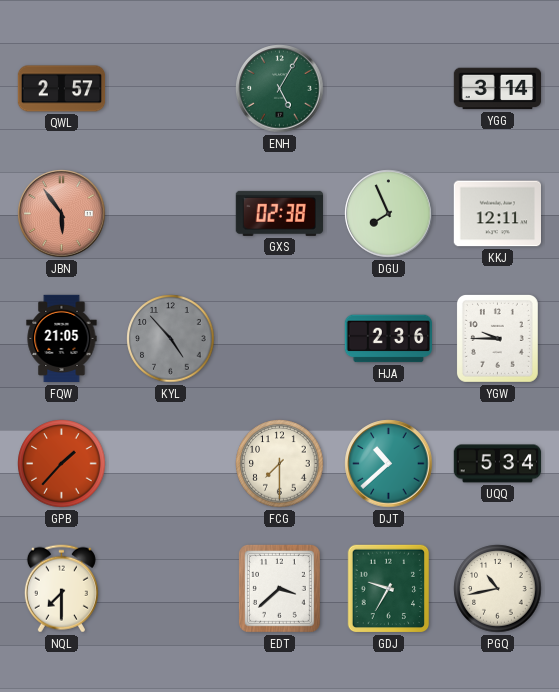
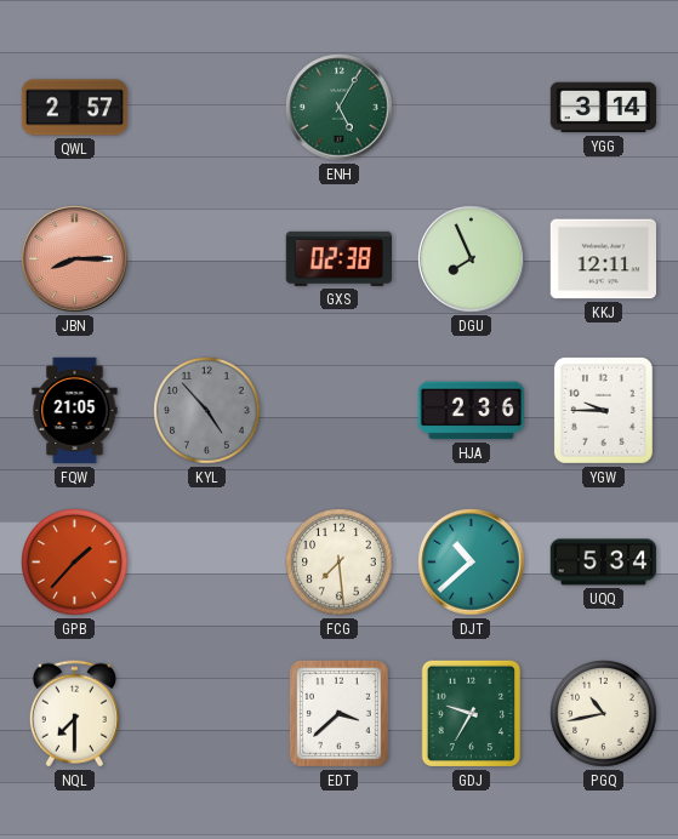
JBN: 5:54 -> 8:15
FCG: 7:30 -> 7:29
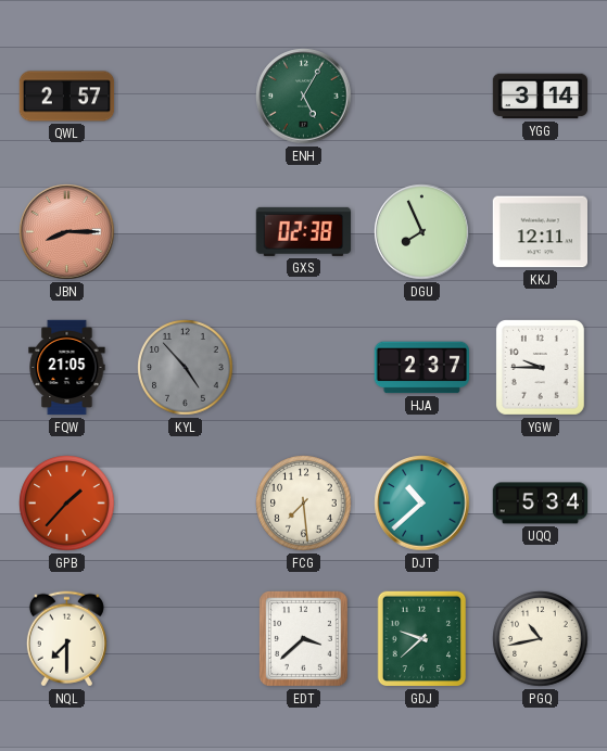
HJA: 2:36 -> 2:37
GDJ: 9:35 -> 9:38
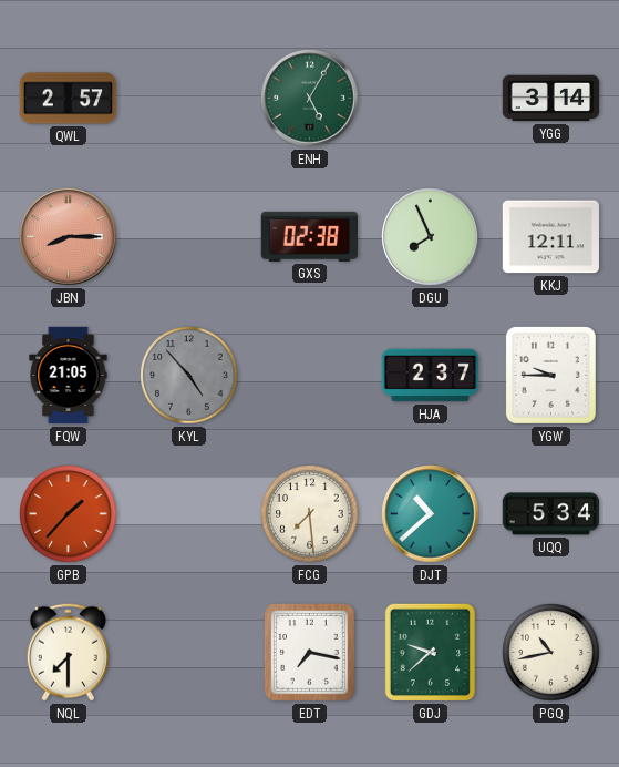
EDT: 3:38 -> 7:17
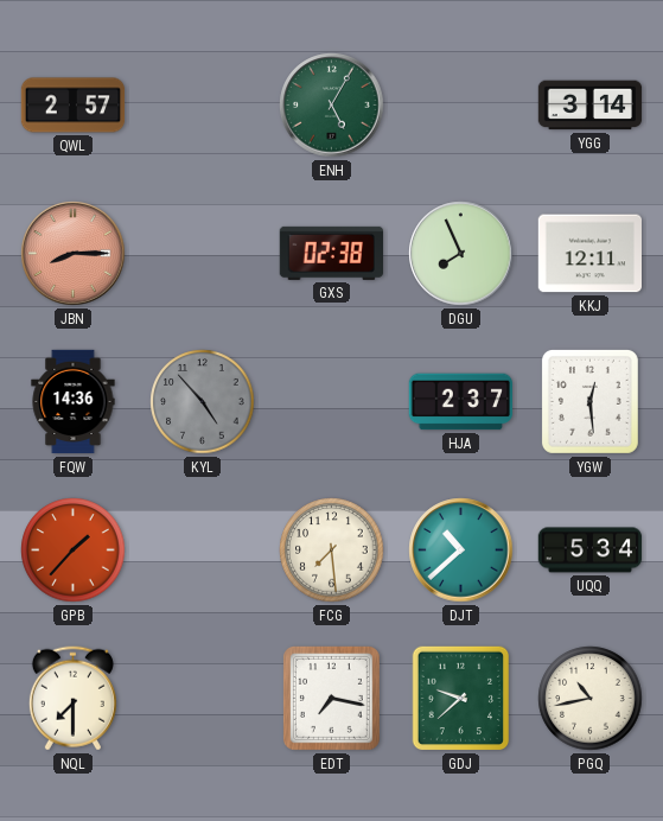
FQW: 21:05 -> 14:36
YGW: 9:45 -> 12:29
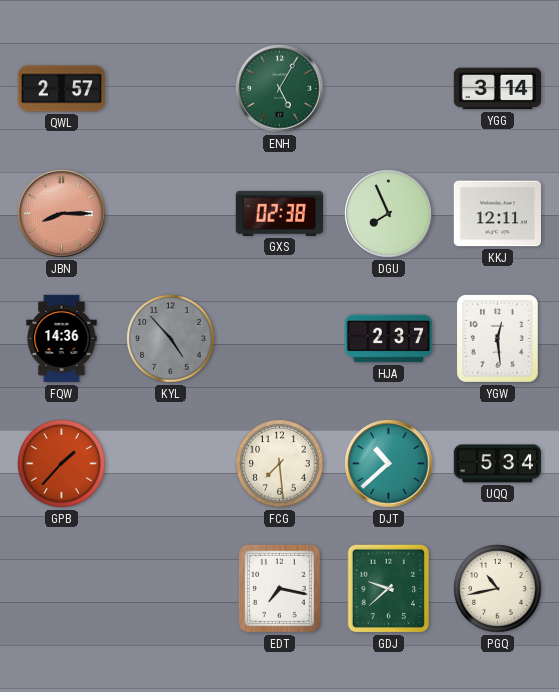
NQL: 7:30 -> none
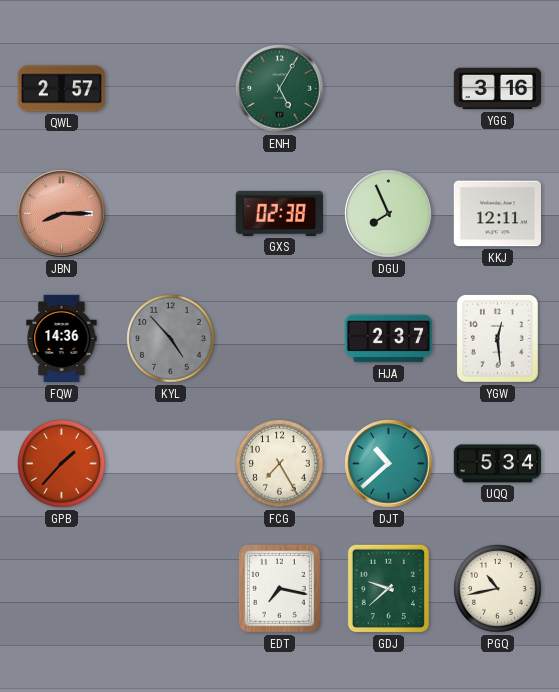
YGG: 3:14 -> 3:16
FCG: 7:29 -> 7:25
